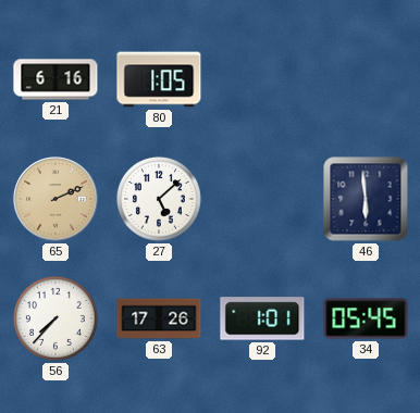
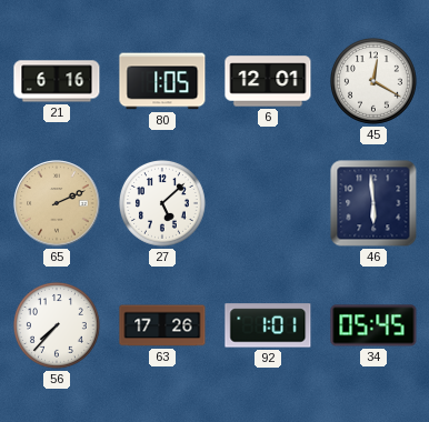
6: none -> 12:01
45: none -> 12:20
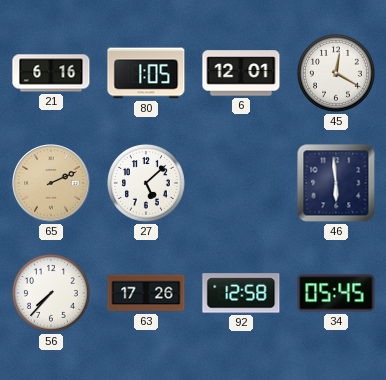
92: 1:01 -> 12:58
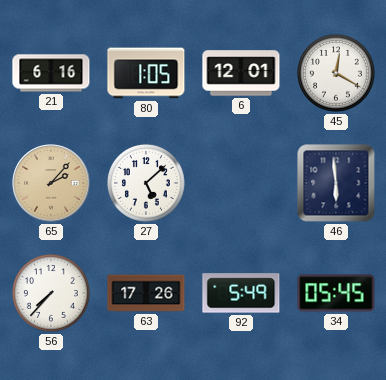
65: 2:11 -> 2:07
92: 12:58 -> 5:49
